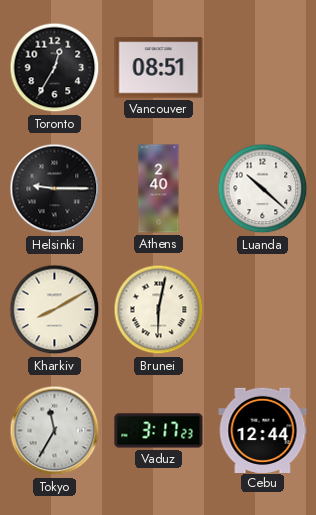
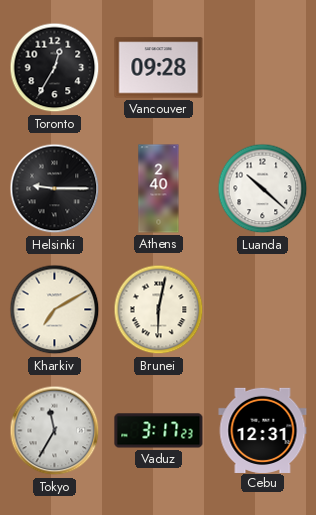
Vancouver: 08:51 -> 09:28
Kharkiv: 8:10 -> 7:10
Cebu: 12:44 -> 12:31
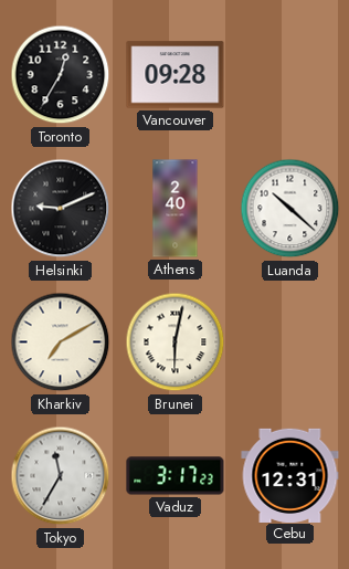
Helsinki: 9:15 -> 9:11
